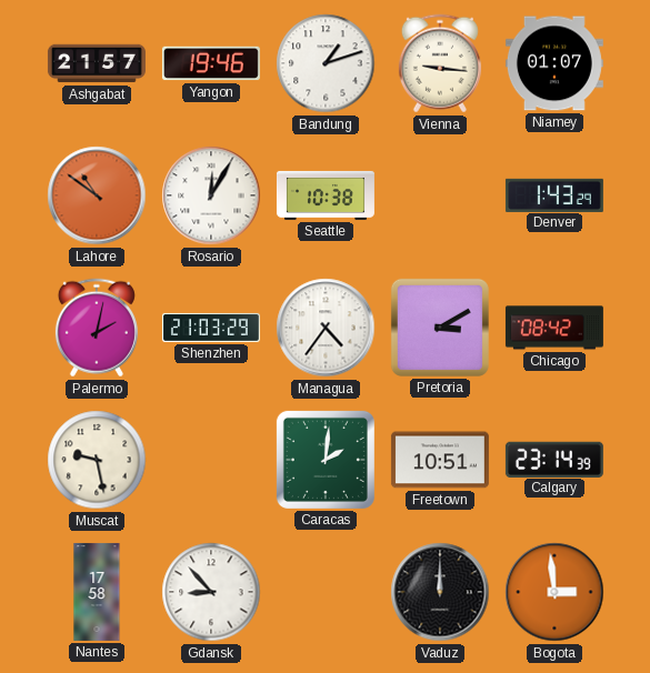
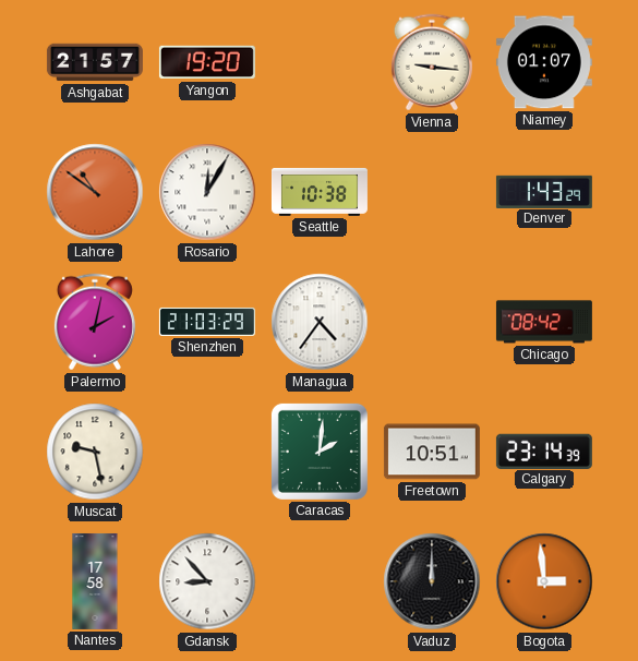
Yangon: 19:46 -> 19:20
Bandung: 1:12 -> none
Pretoria: 3:10 -> none
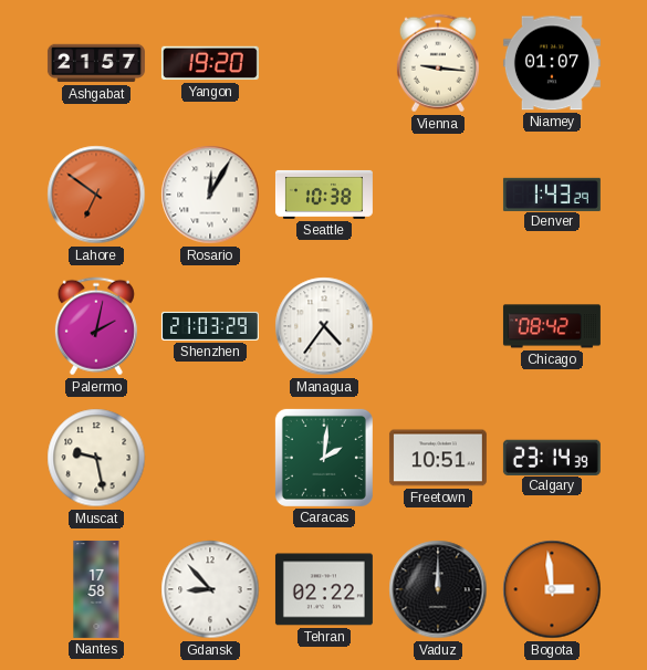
Lahore: 10:51 -> 6:51
Tehran: none -> 02:22
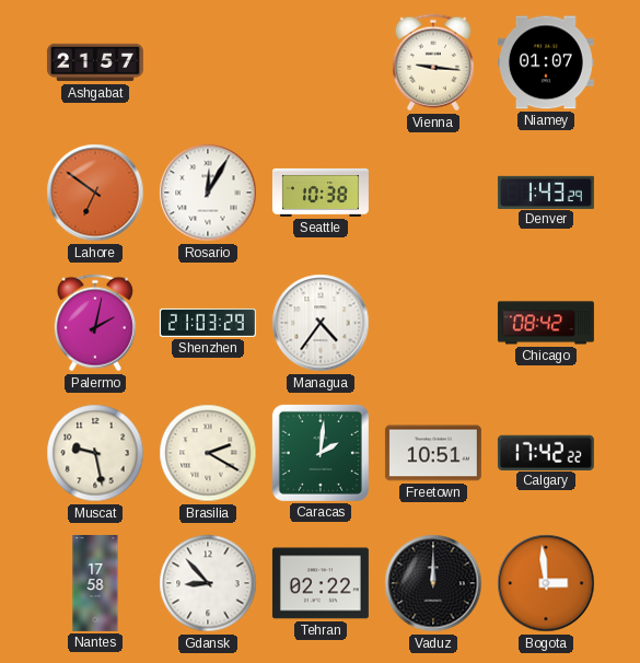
Yangon: 19:20 -> none
Brasilia: none -> 2:20
Calgary: 23:14 -> 17:42
